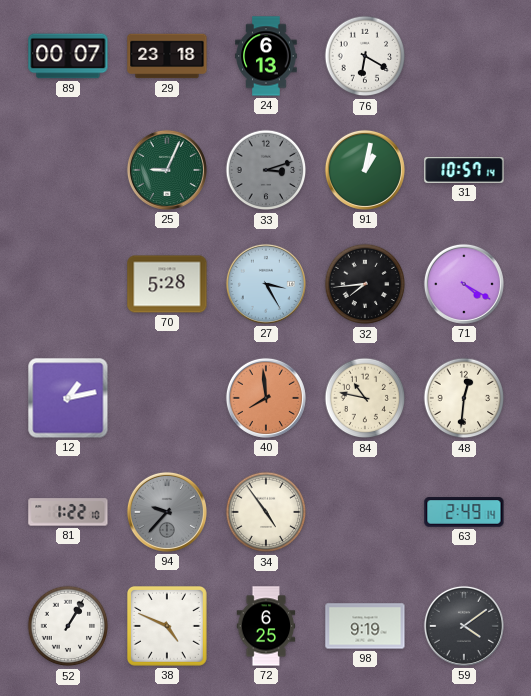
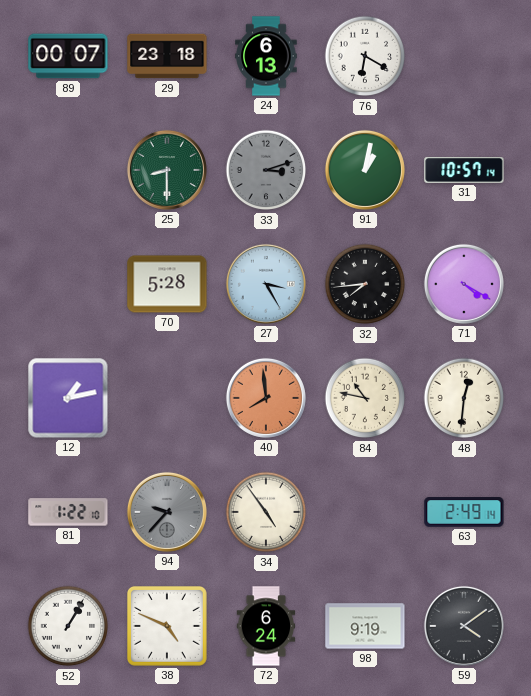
25: 9:04 -> 8:30
72: 6:25 -> 6:24
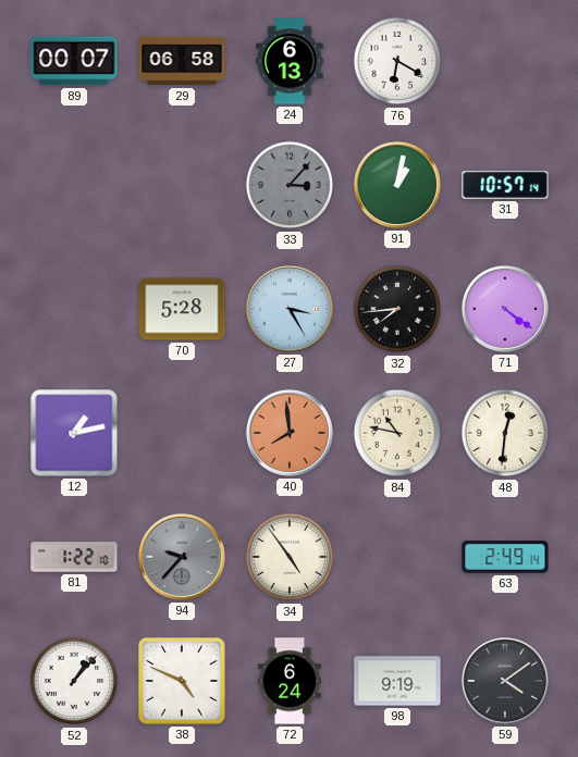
29: 23:18 -> 06:58
25: 8:30 -> none
33: 3:12 -> 3:07
71: 4:20 -> 4:21
52: 1:05 -> 1:07
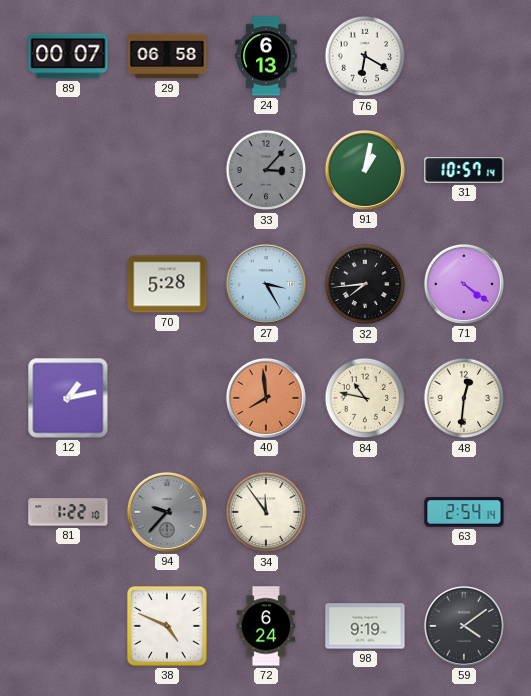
34: 4:54 -> 11:54
63: 2:49 -> 2:54
52: 1:07 -> none
